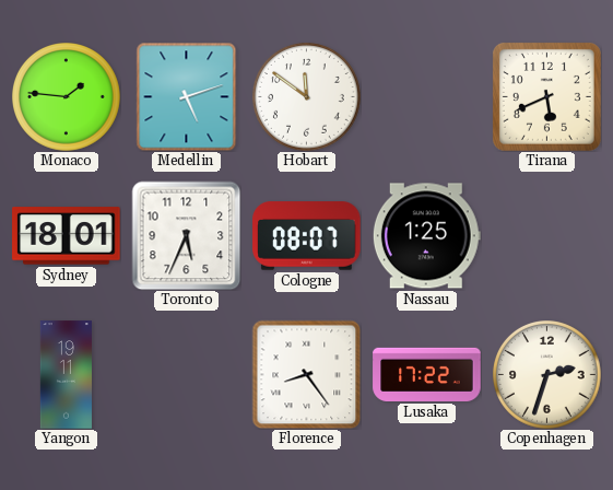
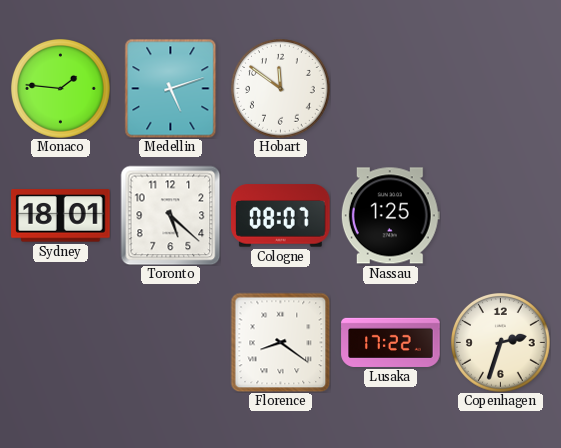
Tirana: 5:41 -> none
Toronto: 5:34 -> 5:22
Yangon: 19:11 -> none
Florence: 8:24 -> 8:21
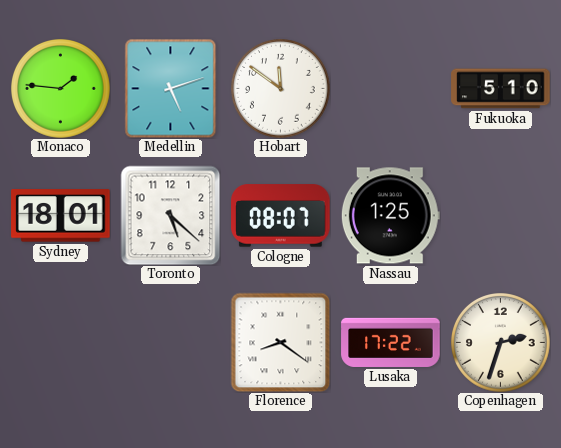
Fukuoka: none -> 5:10
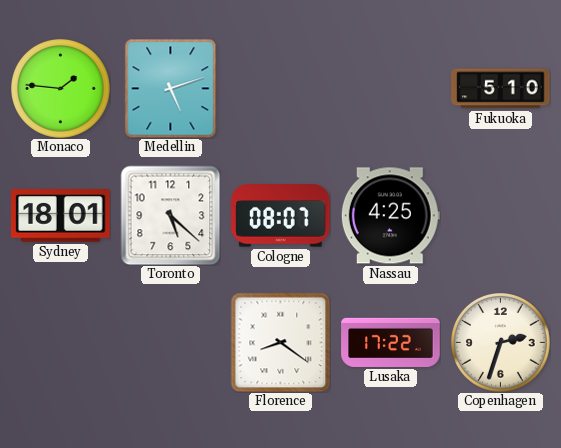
Hobart: 11:51 -> none
Nassau: 1:25 -> 4:25
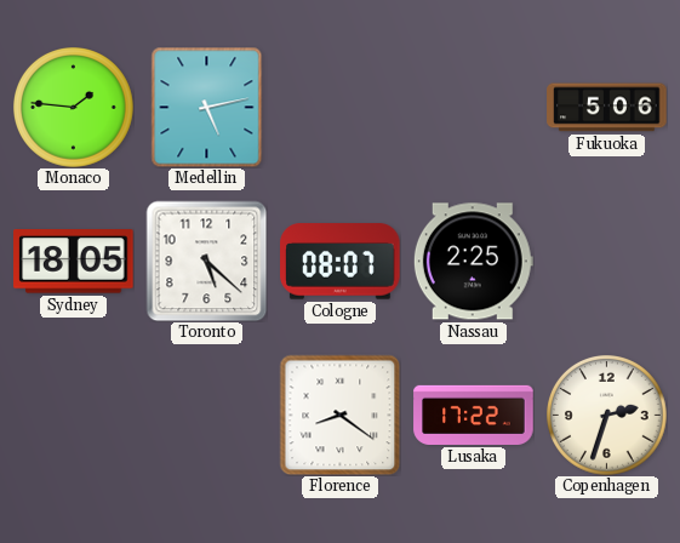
Medellin: 5:12 -> 5:13
Fukuoka: 5:10 -> 5:06
Sydney: 18:01 -> 18:05
Nassau: 4:25 -> 2:25
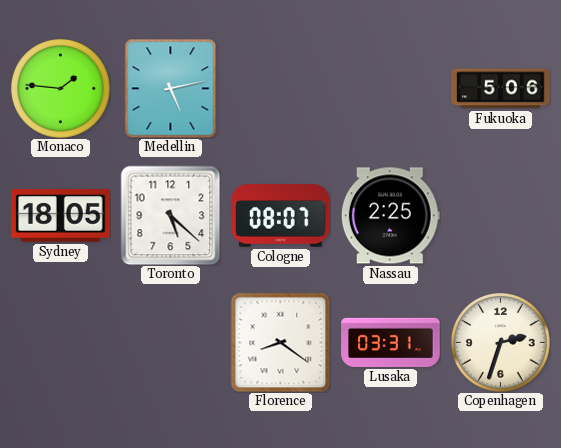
Lusaka: 17:22 -> 03:31
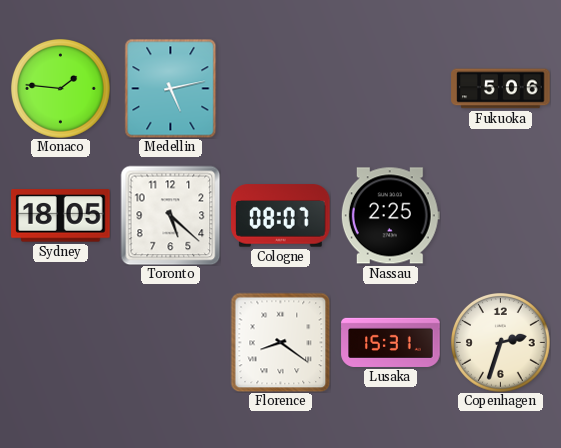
Lusaka: 03:31 -> 15:31
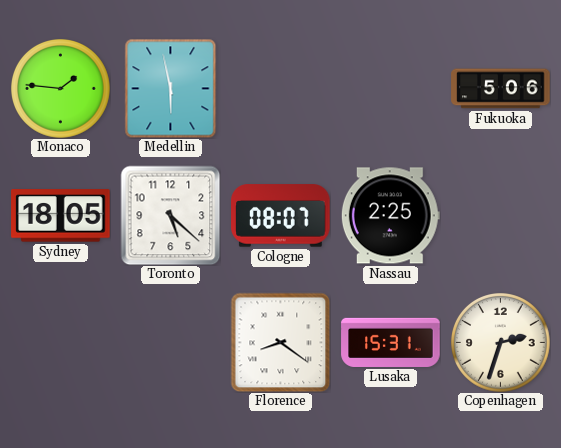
Medellin: 5:13 -> 5:58
